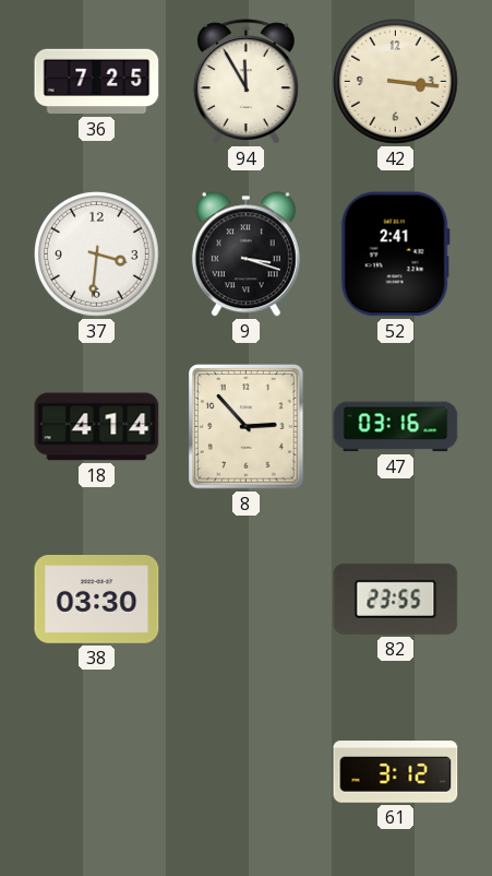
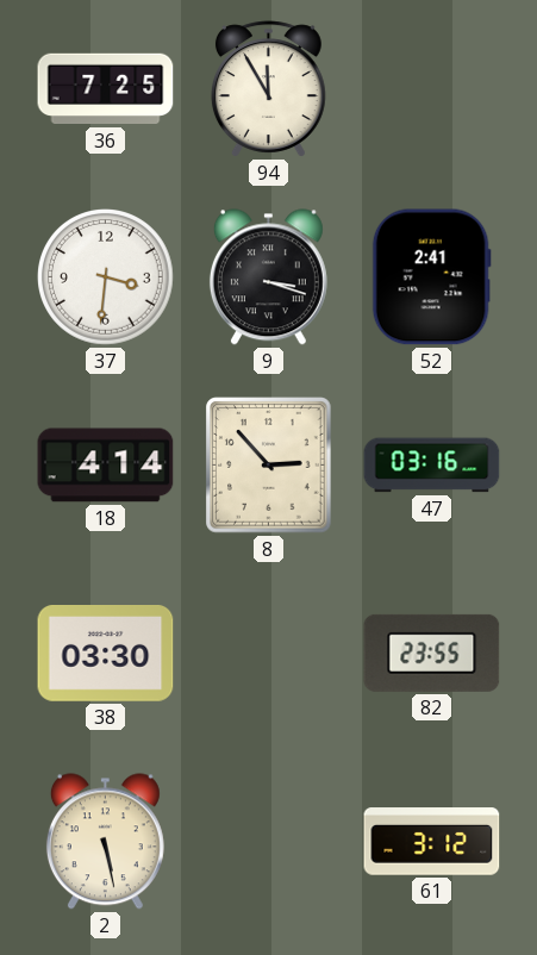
42: 3:16 -> none
2: none -> 5:28
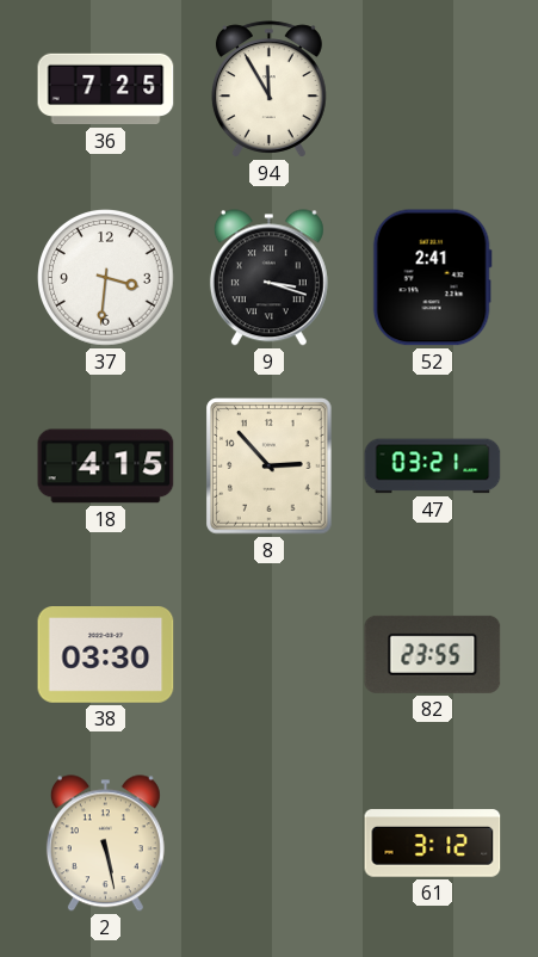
18: 4:14 -> 4:15
47: 03:16 -> 03:21
